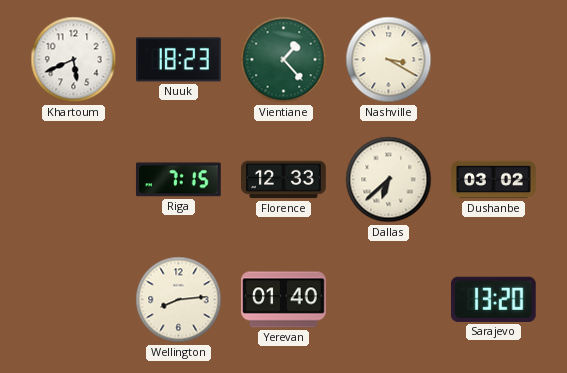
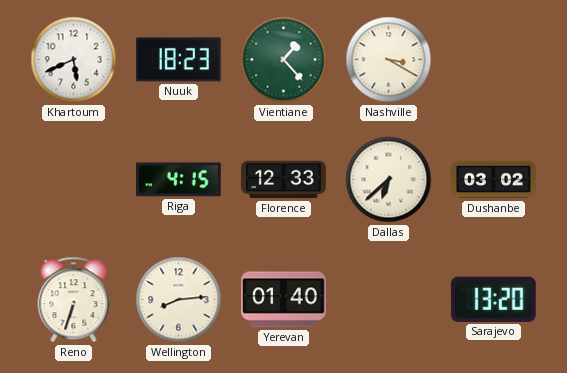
Riga: 7:15 -> 4:15
Reno: none -> 6:33
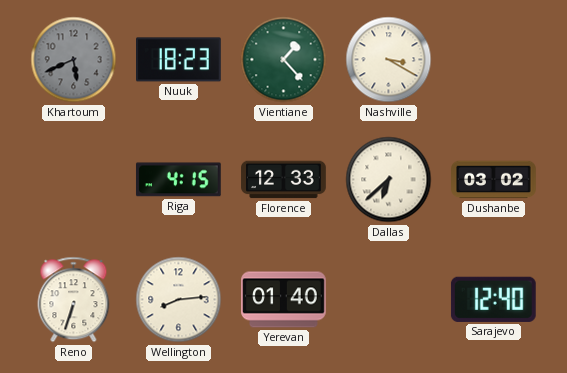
Khartoum dial: white -> grey
Sarajevo: 13:20 -> 12:40
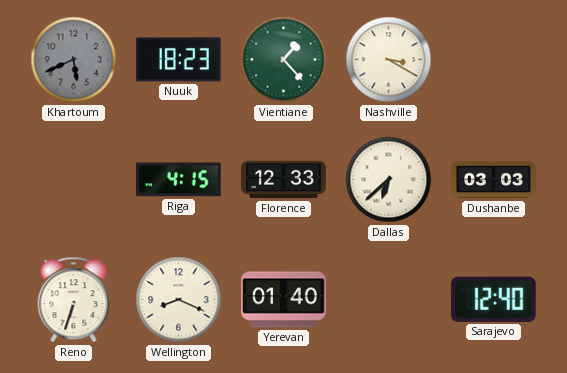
Dushanbe: 03:02 -> 03:03
Wellington: 8:14 -> 8:19
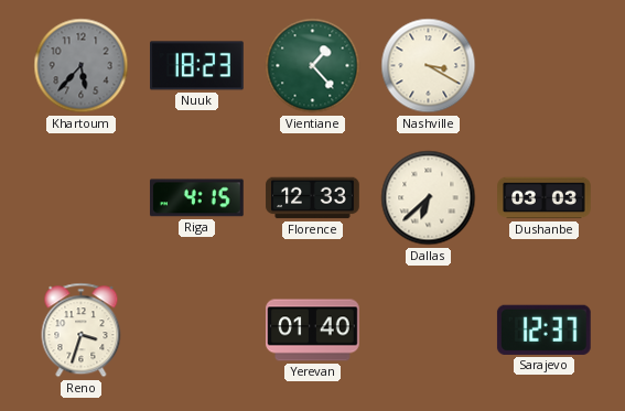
Khartoum: 5:41 -> 5:37
Reno: 6:33 -> 3:33
Wellington: 8:19 -> none
Sarajevo: 12:40 -> 12:37
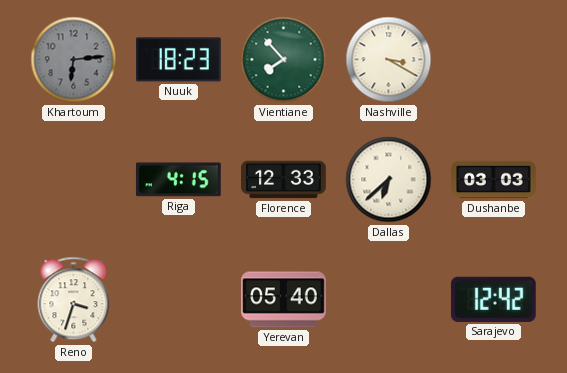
Khartoum: 5:37 -> 6:14
Vientiane: 1:23 -> 7:53
Yerevan: 01:40 -> 05:40
Sarajevo: 12:37 -> 12:42
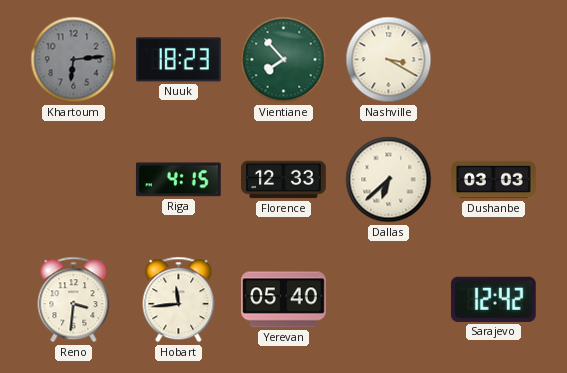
Reno: 3:33 -> 3:31
Hobart: none -> 11:44
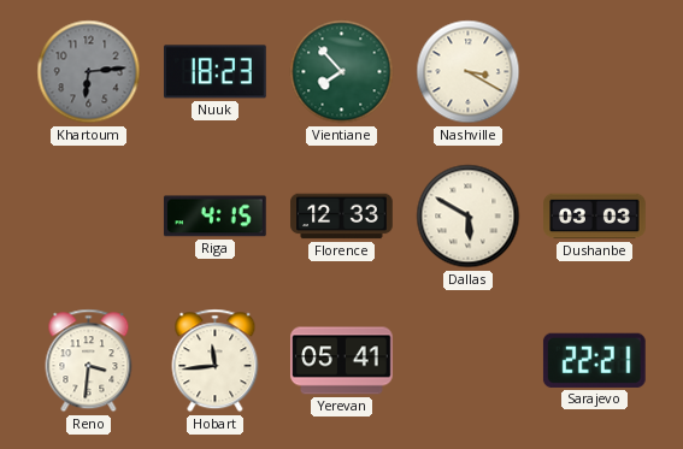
Dallas: 6:38 -> 5:50
Yerevan: 05:40 -> 05:41
Sarajevo: 12:42 -> 22:21
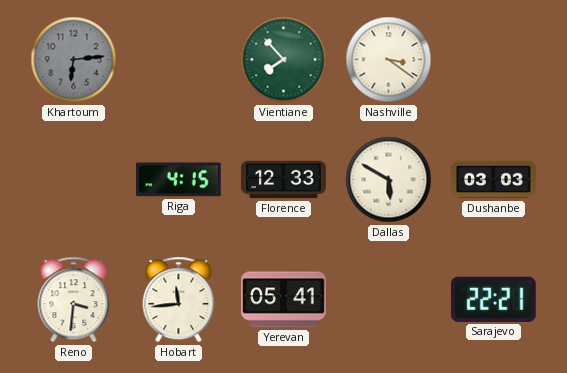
Nuuk: 18:23 -> none
Nashville: 3:20 -> 3:21
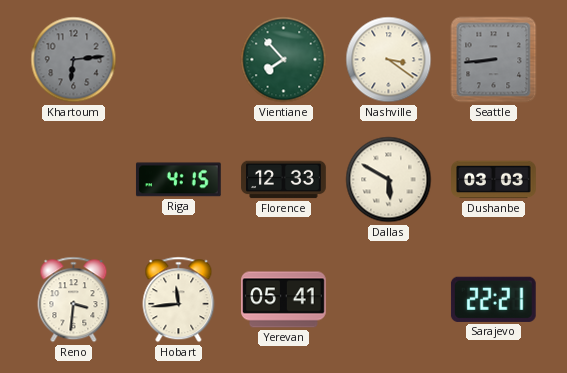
Seattle: none -> 8:44
